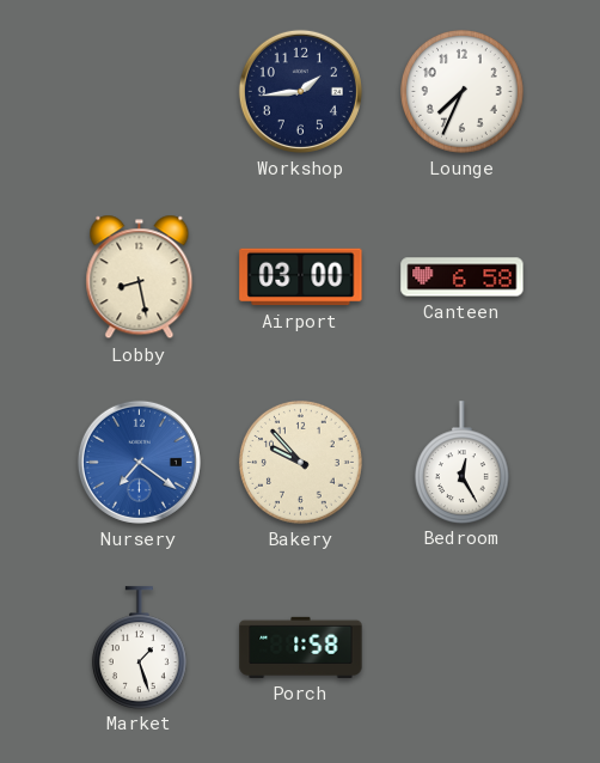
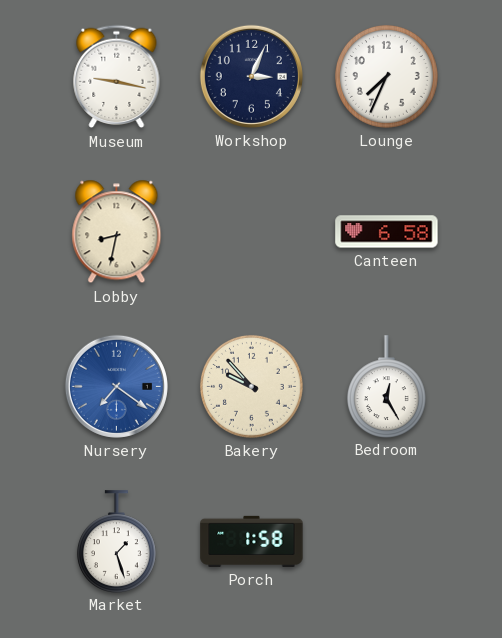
Museum: none -> 9:17
Workshop: 1:44 -> 3:04
Lobby: 8:28 -> 8:32
Airport: 03:00 -> none
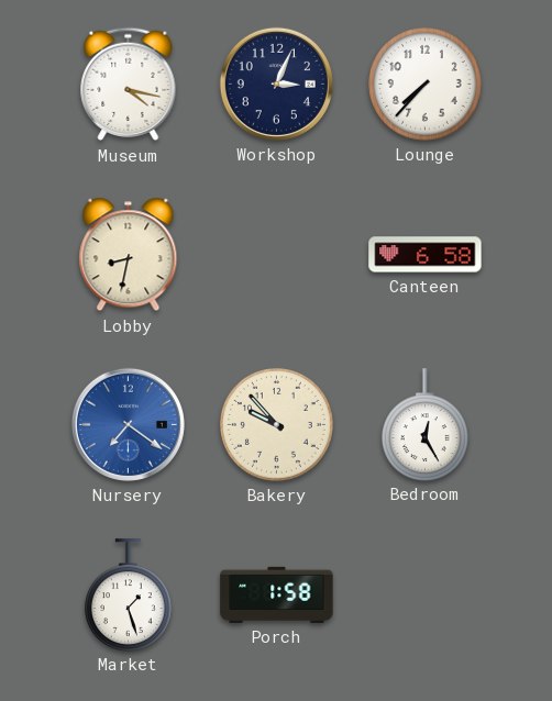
Museum: 9:17 -> 4:17
Lounge: 7:34 -> 7:37
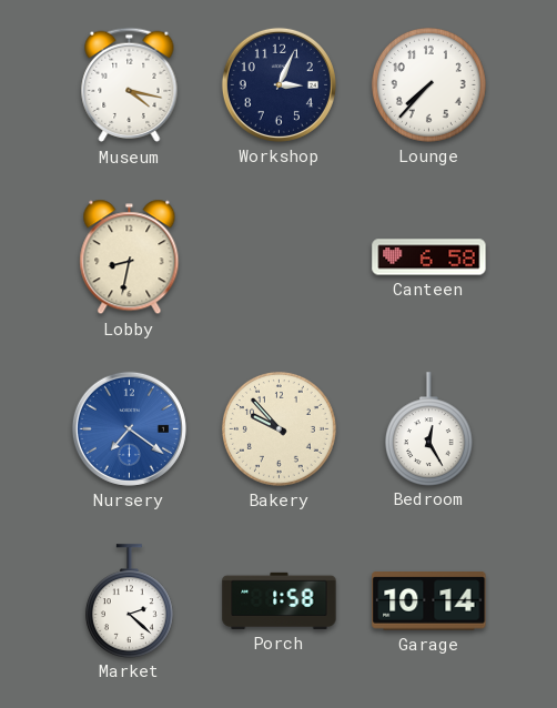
Market: 1:27 -> 2:22
Garage: none -> 10:14
